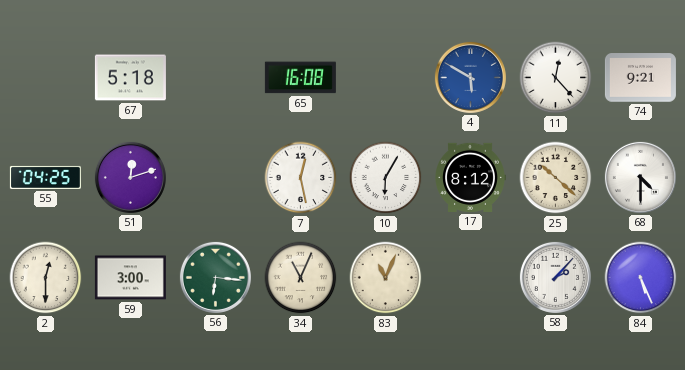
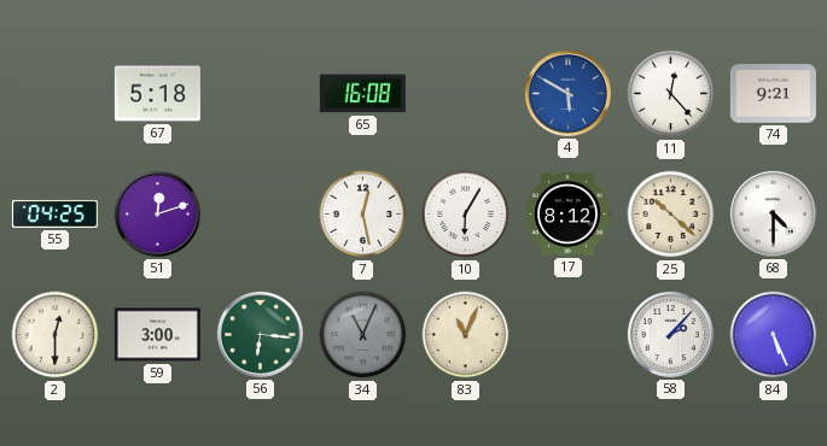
34 dial: cream -> grey
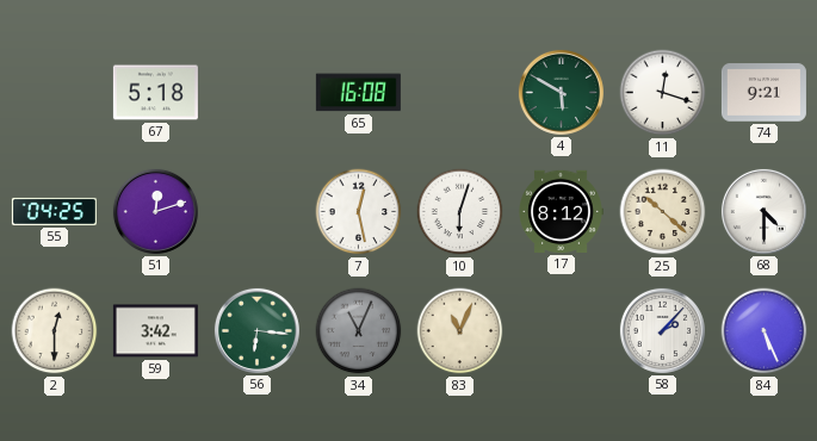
4 dial: blue -> green
11: 12:23 -> 12:18
10: 6:05 -> 6:03
59: 3:00 -> 3:42
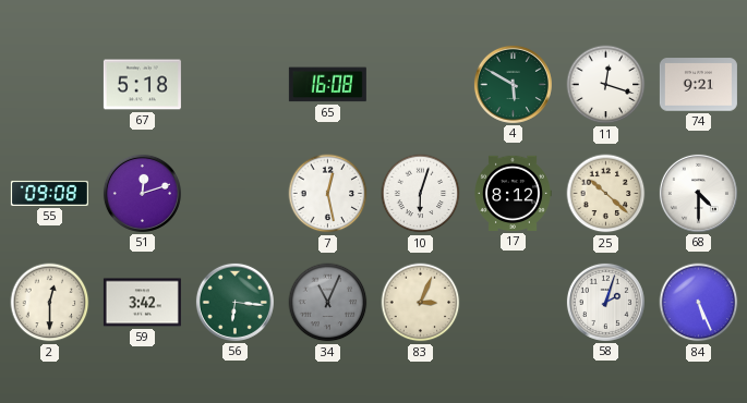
55: 04:25 -> 09:08
83: 11:04 -> 3:04
58: 2:07 -> 2:03
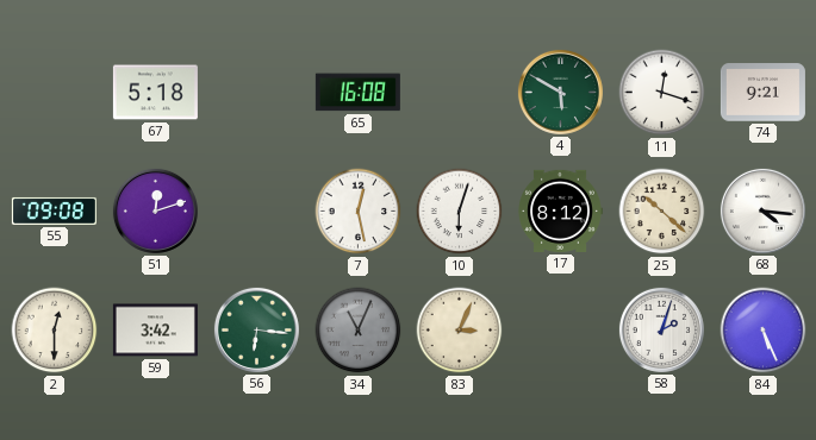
68: 4:30 -> 4:16
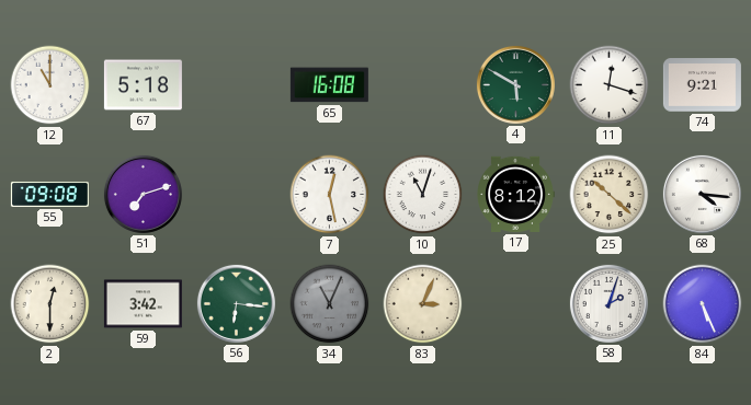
12: none -> 11:00
51: 12:12 -> 7:12
10: 6:03 -> 11:03
